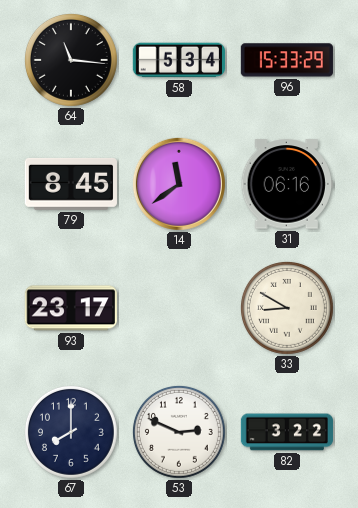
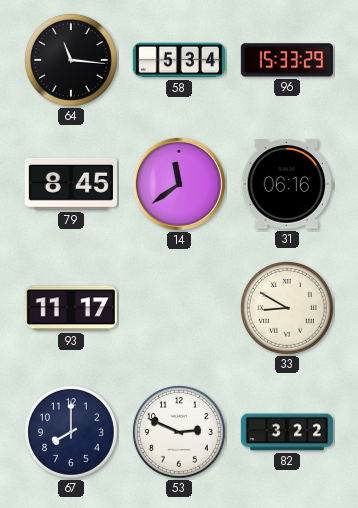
93: 23:17 -> 11:17
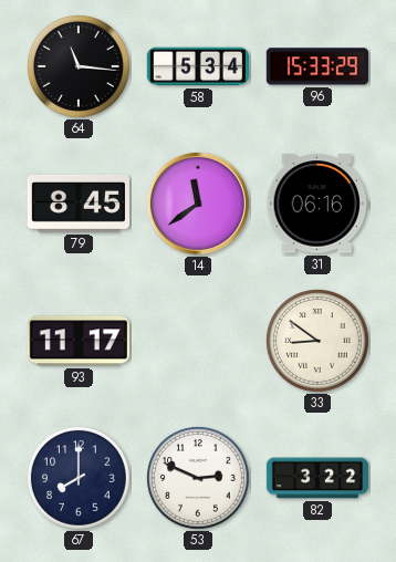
33: 8:50 -> 8:51
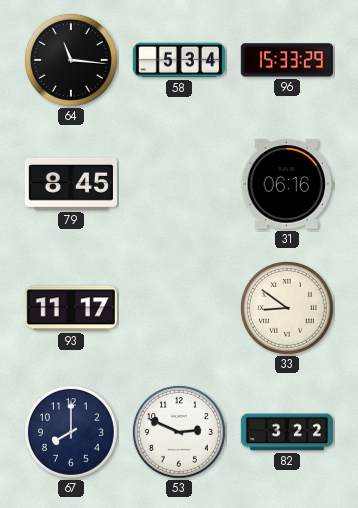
14: 11:39 -> none
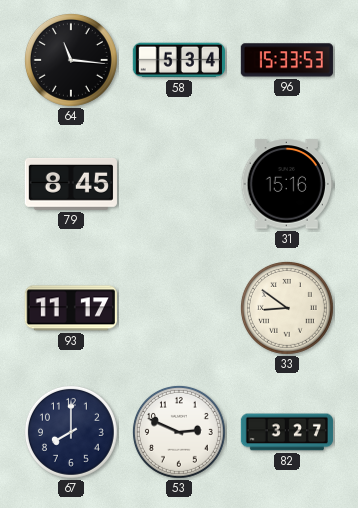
96: 15:33:29 -> 15:33:53
31: 06:16 -> 15:16
82: 3:22 -> 3:27
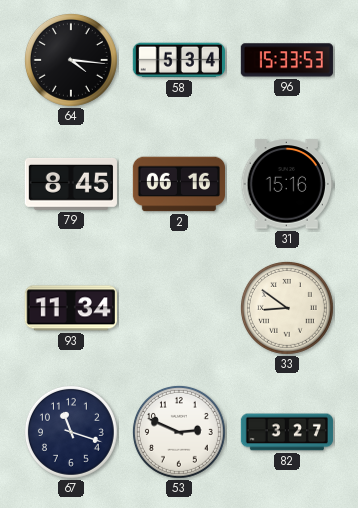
64: 11:16 -> 4:16
2: none -> 06:16
93: 11:17 -> 11:34
67: 8:00 -> 11:18
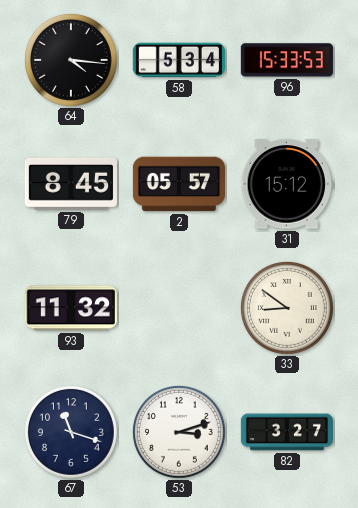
2: 06:16 -> 05:57
31: 15:16 -> 15:12
93: 11:34 -> 11:32
53: 2:49 -> 3:12
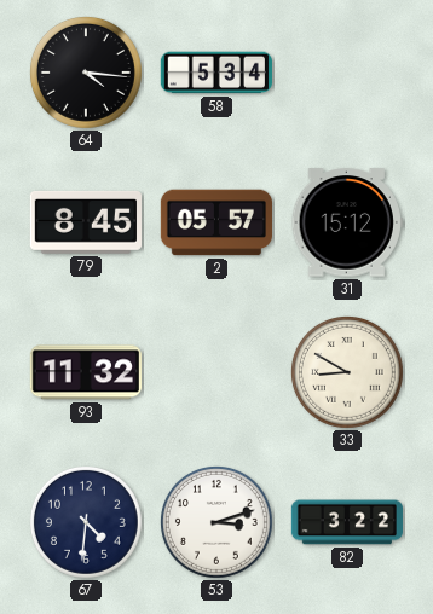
96: 15:33 -> none
33: 8:51 -> 8:50
67: 11:18 -> 4:31
82: 3:27 -> 3:22
